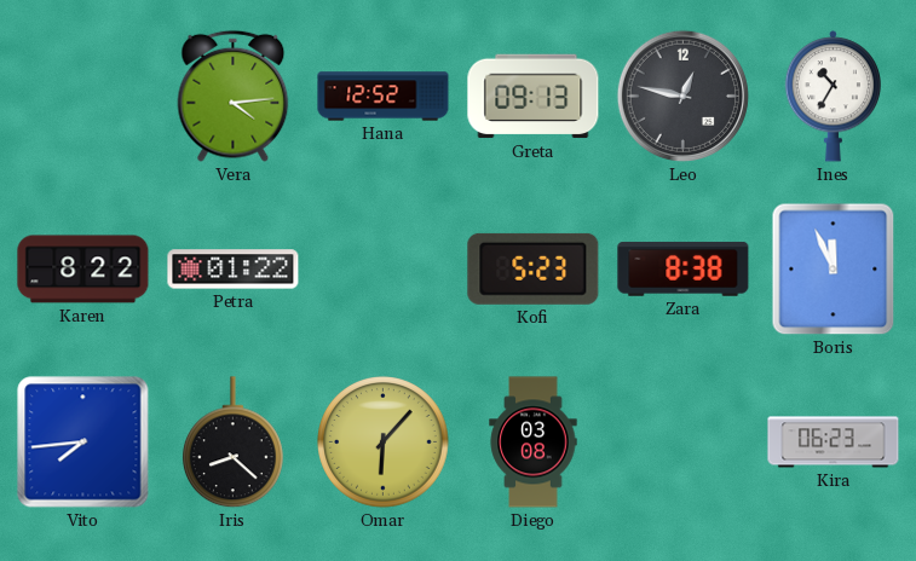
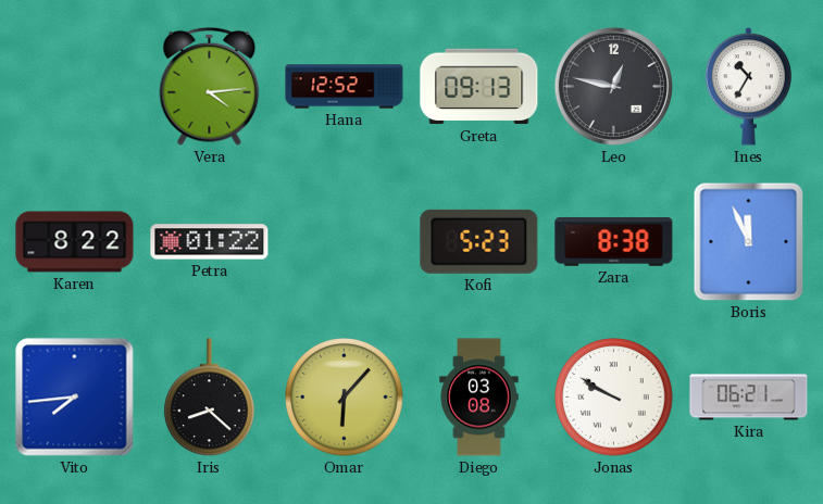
Jonas: none -> 9:50
Kira: 06:23 -> 06:21
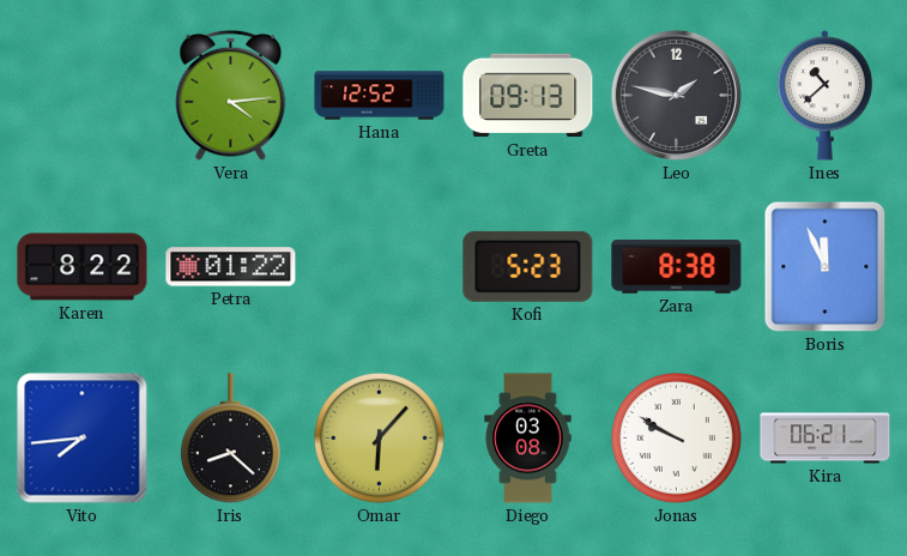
Leo: 12:47 -> 1:47
Ines: 10:35 -> 10:38
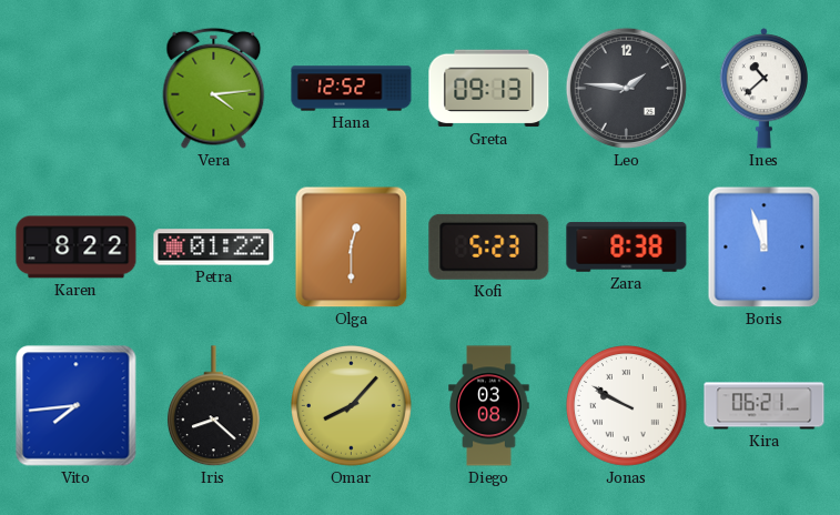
Leo: 1:47 -> 1:46
Olga: none -> 12:30
Boris: 11:56 -> 11:57
Omar: 6:07 -> 8:07
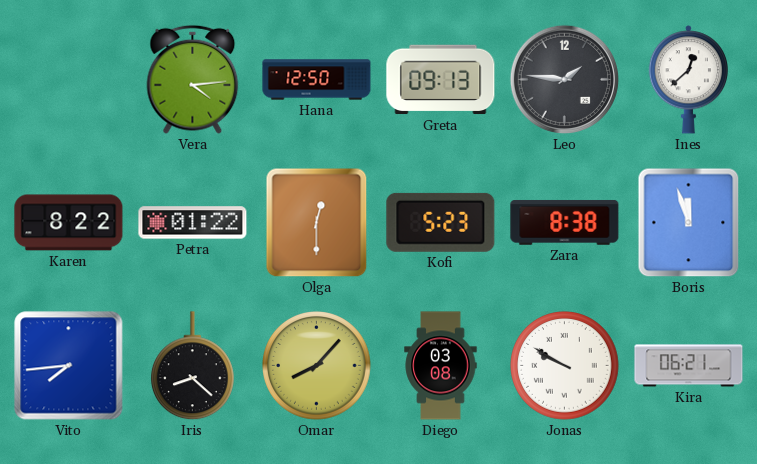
Hana: 12:52 -> 12:50
Ines: 10:38 -> 12:38
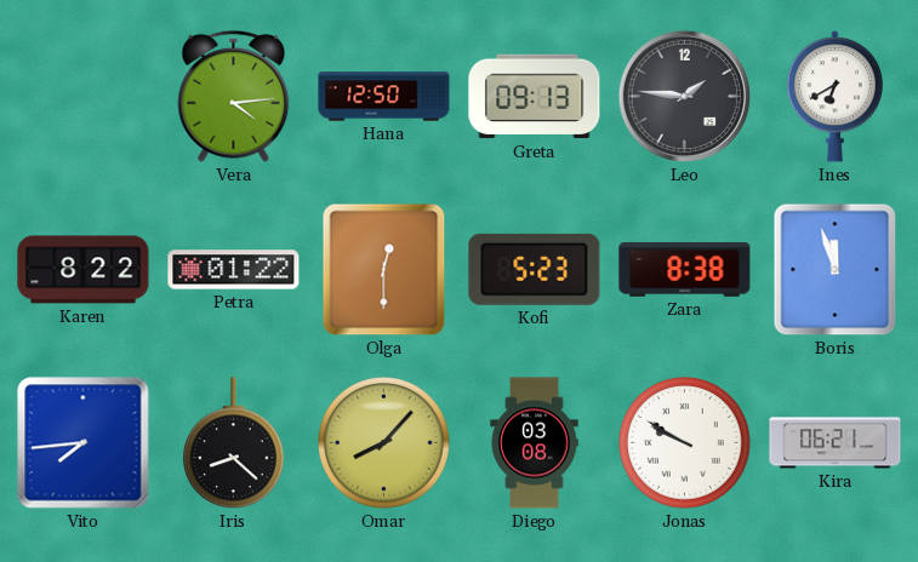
Ines: 12:38 -> 6:40
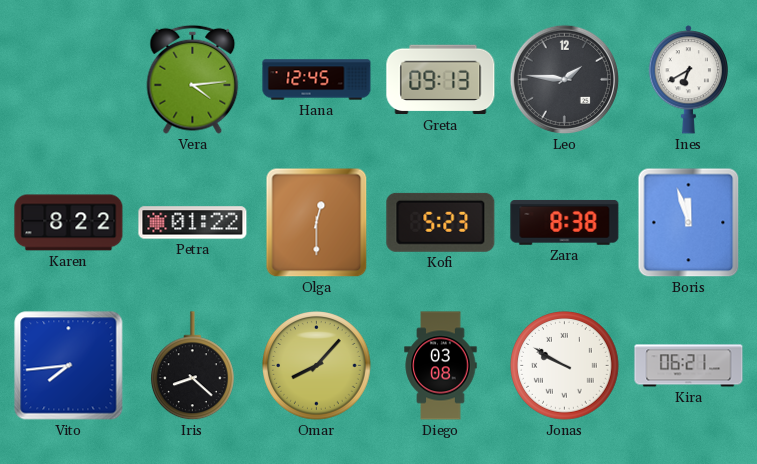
Hana: 12:50 -> 12:45
